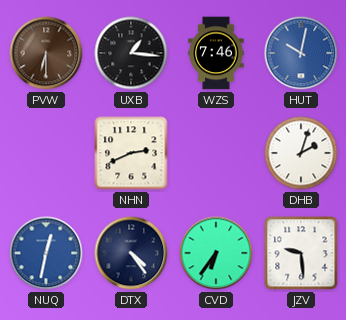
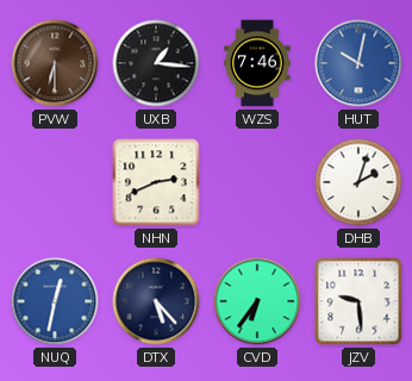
DTX: 4:24 -> 5:23
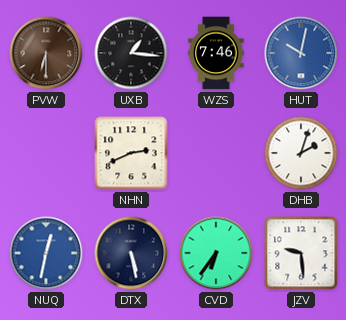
DTX: 5:23 -> 5:28
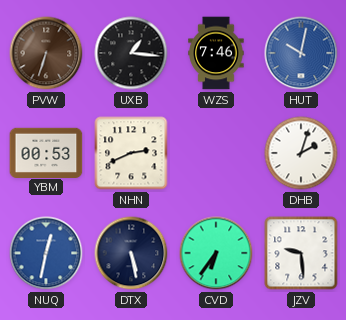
PVW: 6:30 -> 6:33
YBM: none -> 00:53
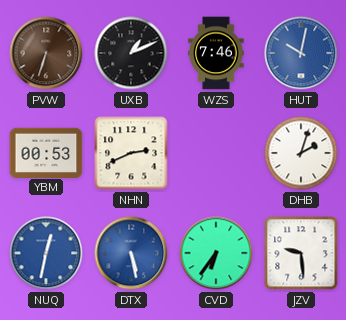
UXB: 1:16 -> 1:11
DTX dial: navy -> blue
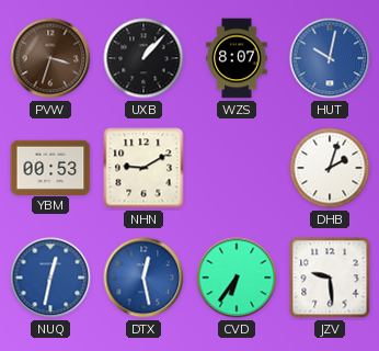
PVW: 6:33 -> 3:33
UXB: 1:11 -> 1:07
WZS: 7:46 -> 8:07
NHN: 2:41 -> 9:10
DTX: 5:28 -> 12:28
